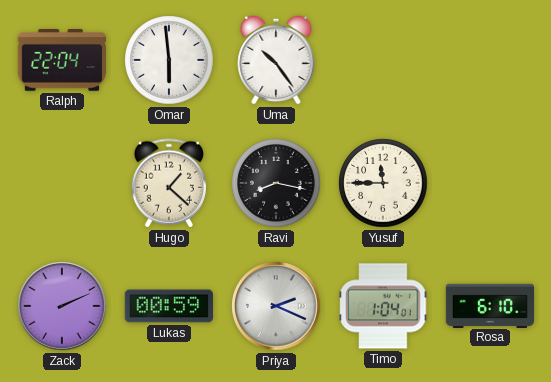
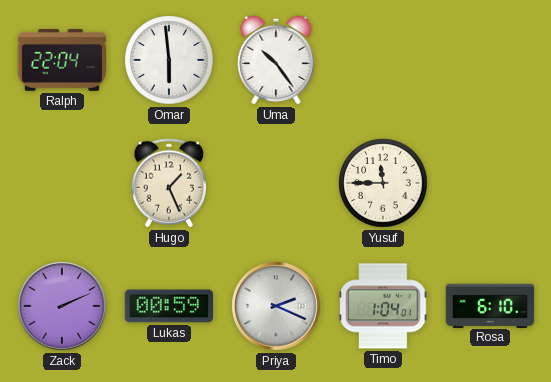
Hugo: 1:22 -> 1:26
Ravi: 8:17 -> none
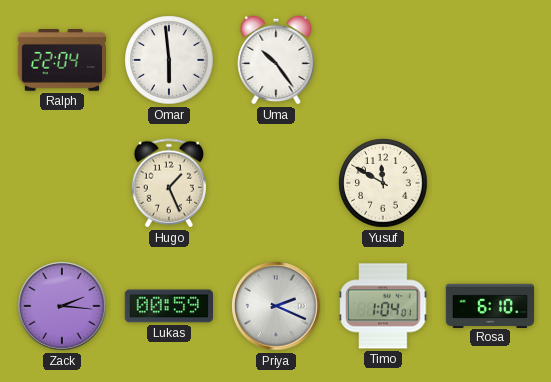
Yusuf: 11:45 -> 11:50
Zack: 2:11 -> 2:16
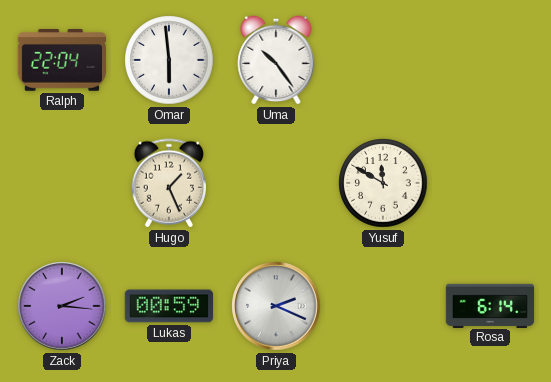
Timo: 1:04 -> none
Rosa: 6:10 -> 6:14
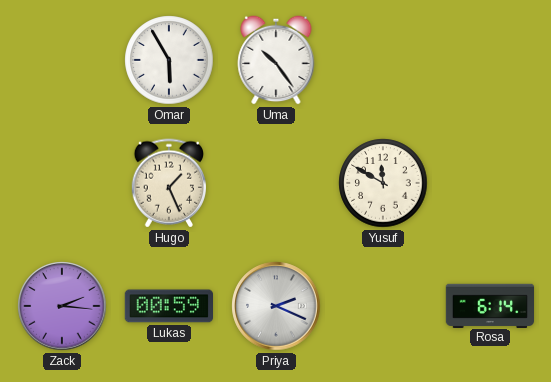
Ralph: 22:04 -> none
Omar: 5:59 -> 5:55
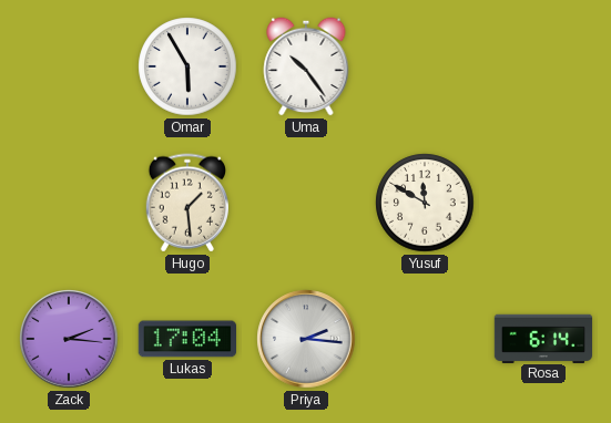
Hugo: 1:26 -> 1:29
Lukas: 00:59 -> 17:04
Priya: 2:19 -> 2:16
